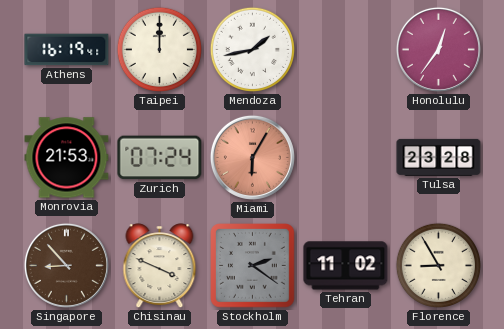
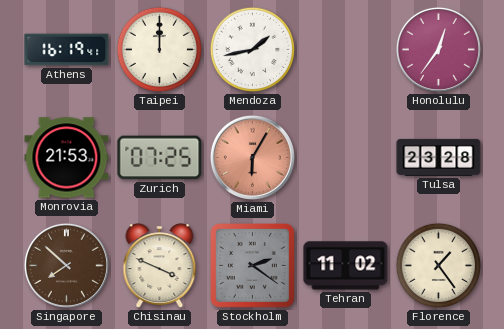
Zurich: 07:24 -> 07:25
Singapore: 8:53 -> 7:52
Florence: 8:55 -> 1:24
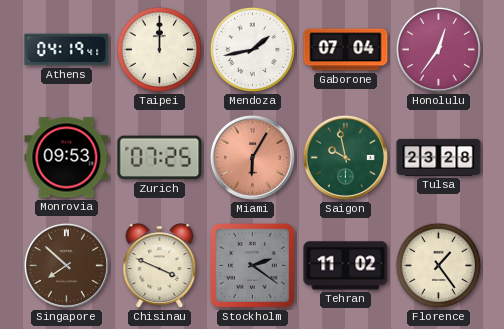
Athens: 16:19 -> 04:19
Gaborone: none -> 07:04
Monrovia: 21:53 -> 09:53
Saigon: none -> 9:58
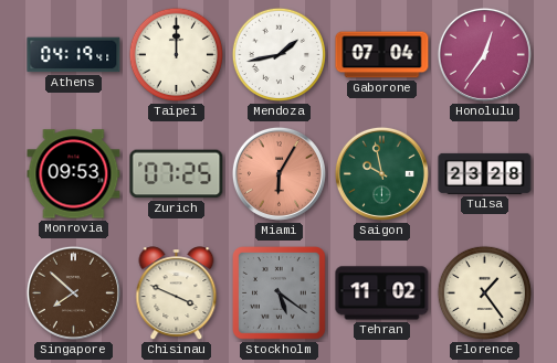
Stockholm: 2:21 -> 5:21
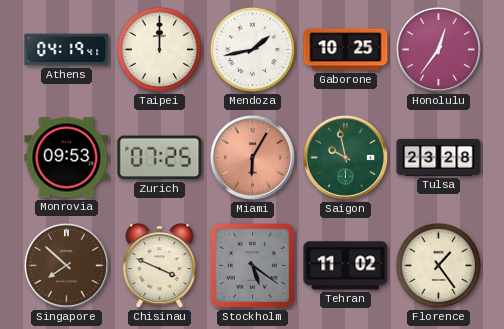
Gaborone: 07:04 -> 10:25
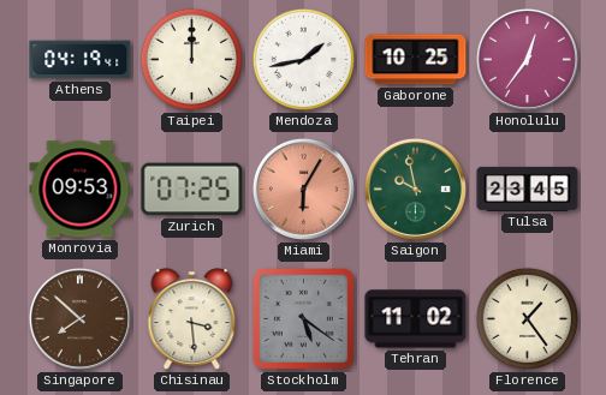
Tulsa: 23:28 -> 23:45
Chisinau: 3:49 -> 3:29
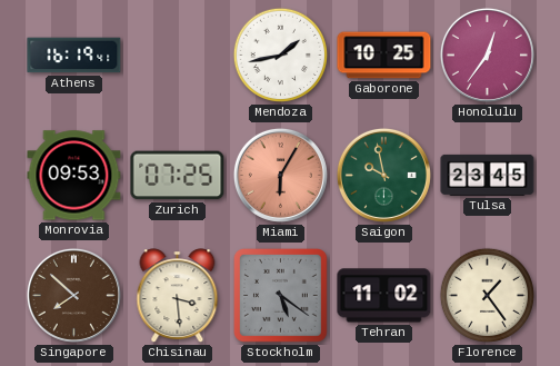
Athens: 04:19 -> 16:19
Taipei: 12:00 -> none
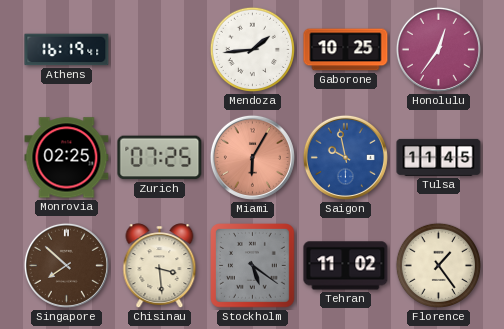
Mendoza: 1:43 -> 1:44
Monrovia: 09:53 -> 02:25
Saigon dial: green -> blue
Tulsa: 23:45 -> 11:45
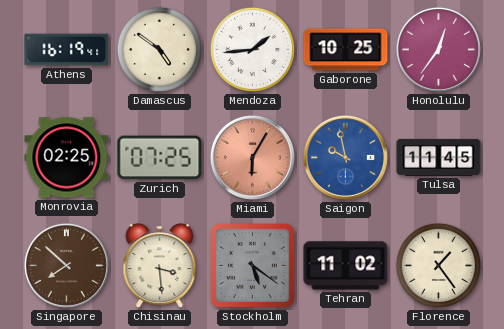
Damascus: none -> 4:51
